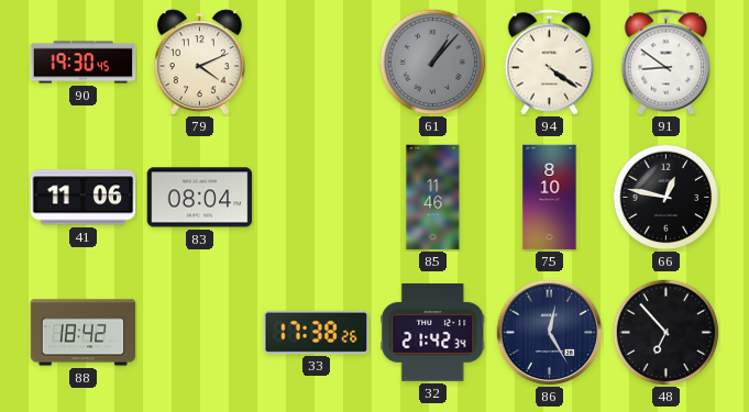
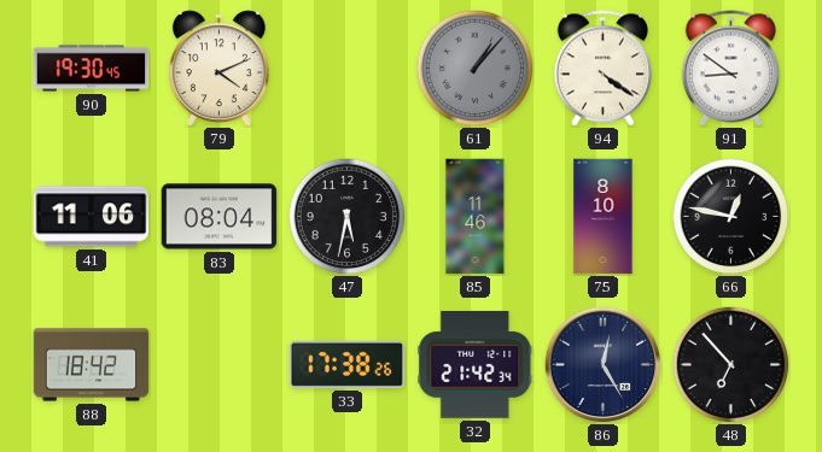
47: none -> 5:32
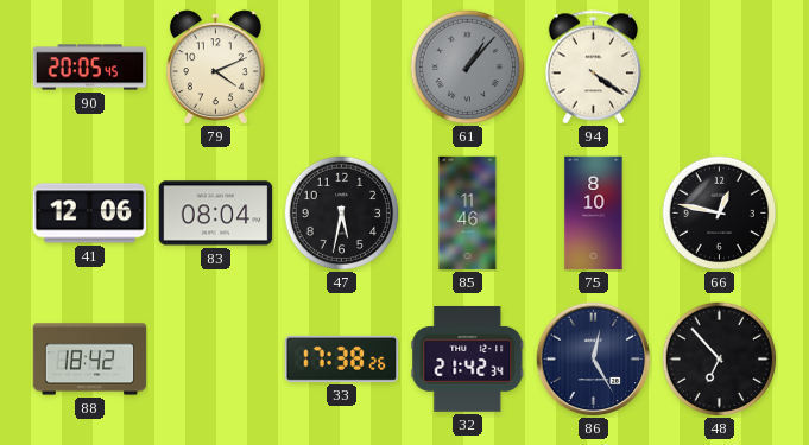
90: 19:30 -> 20:05
91: 8:51 -> none
41: 11:06 -> 12:06
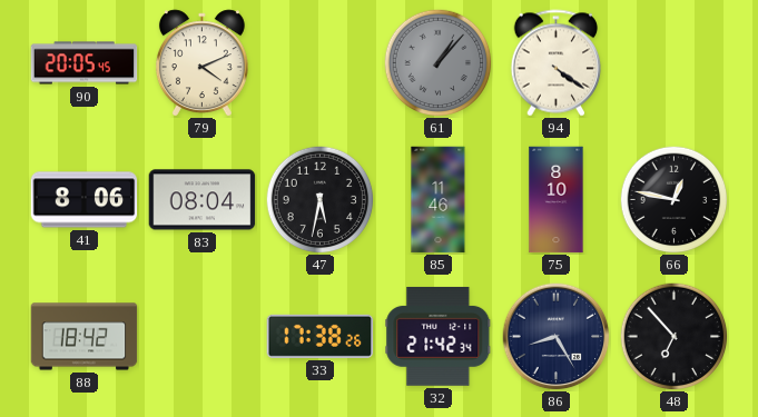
41: 12:06 -> 8:06
86: 12:25 -> 8:25
